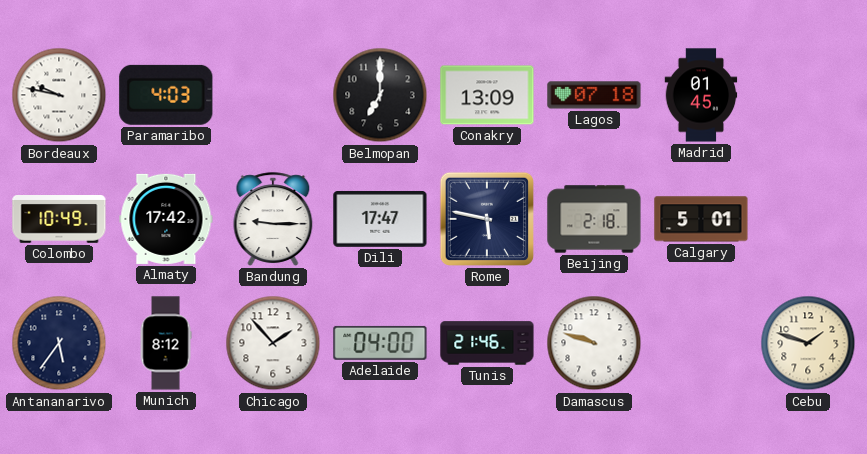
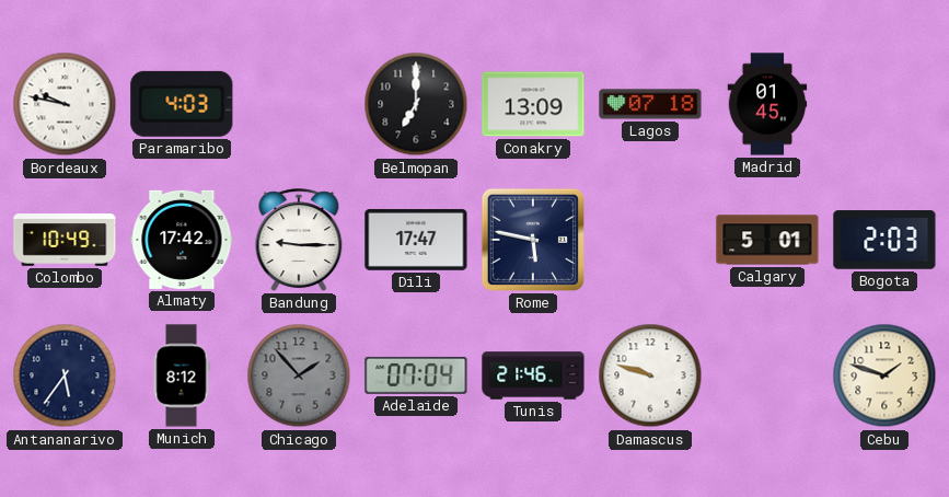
Beijing: 2:18 -> none
Bogota: none -> 2:03
Chicago dial: white -> grey
Adelaide: 04:00 -> 07:04
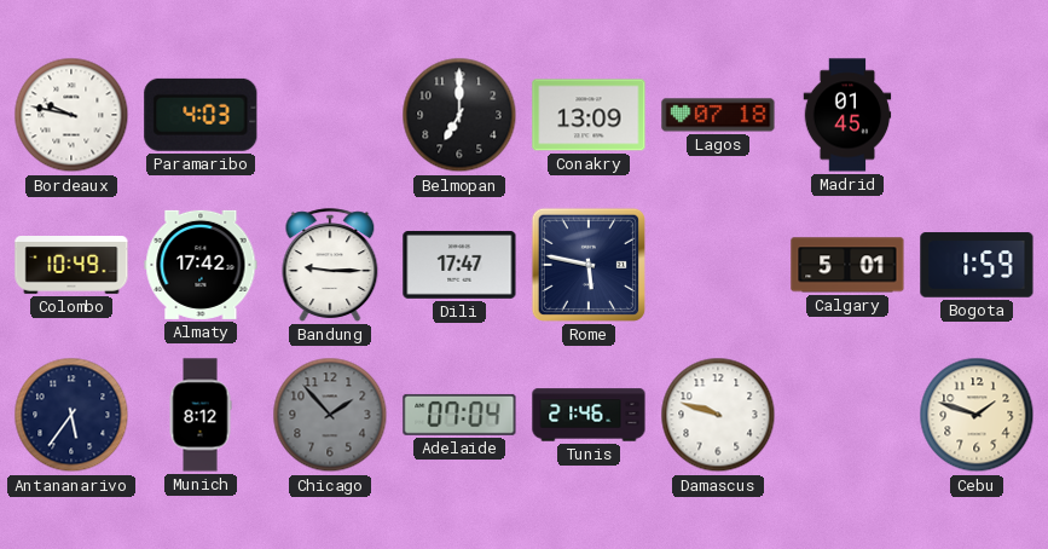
Bogota: 2:03 -> 1:59
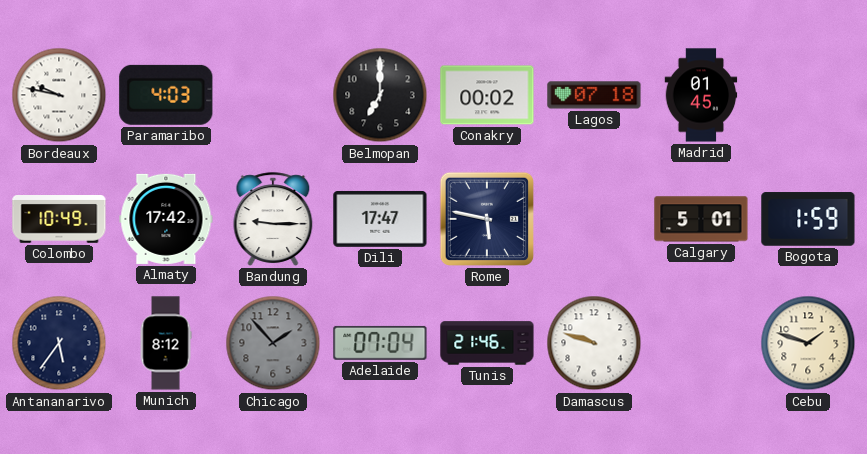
Conakry: 13:09 -> 00:02
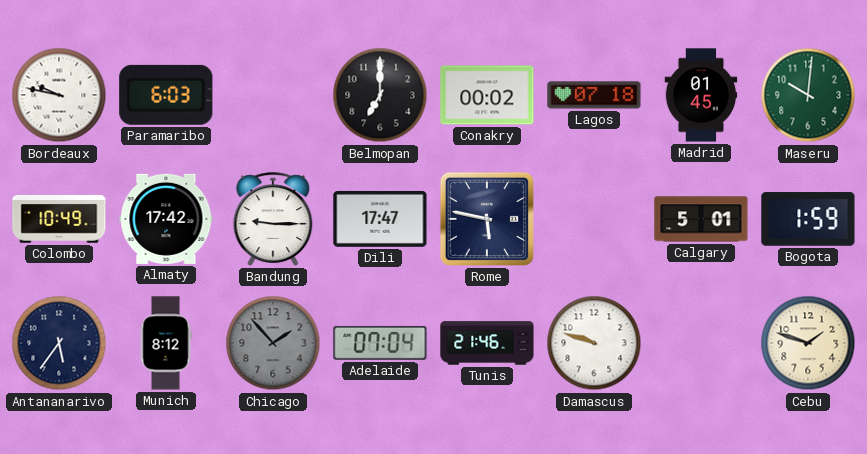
Paramaribo: 4:03 -> 6:03
Maseru: none -> 10:01
